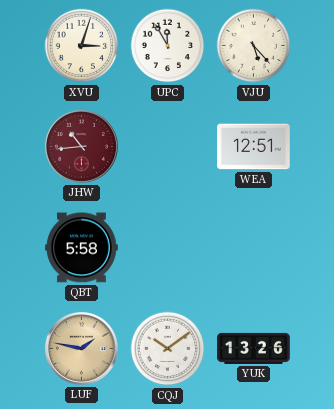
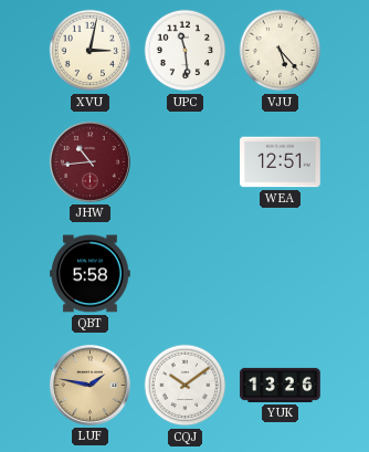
XVU: 3:03 -> 3:02
UPC: 11:55 -> 11:29
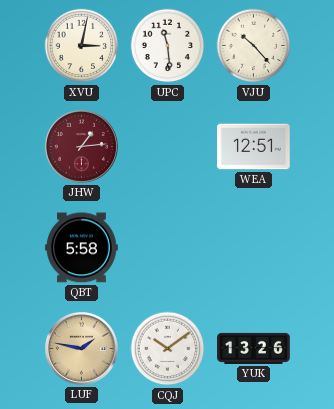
VJU: 5:23 -> 10:23
JHW: 10:44 -> 1:14
